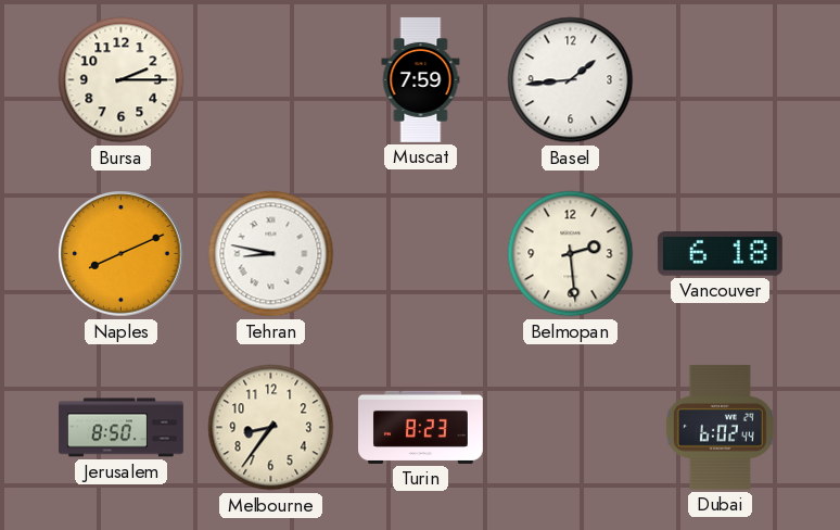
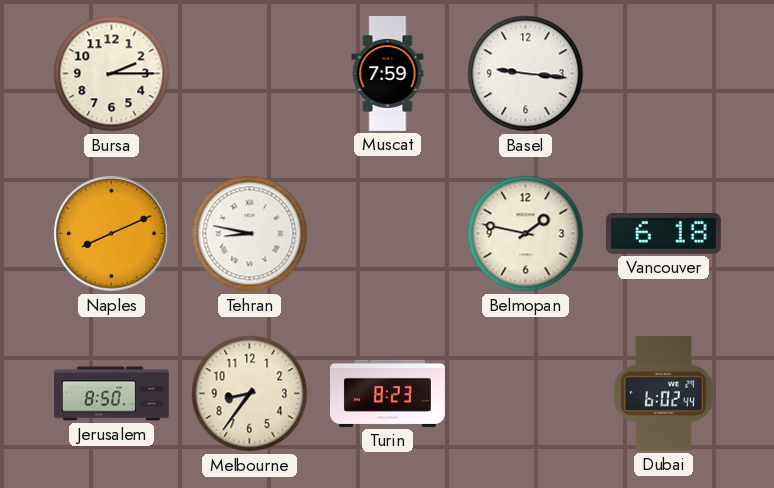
Basel: 1:44 -> 9:16
Belmopan: 2:29 -> 1:47
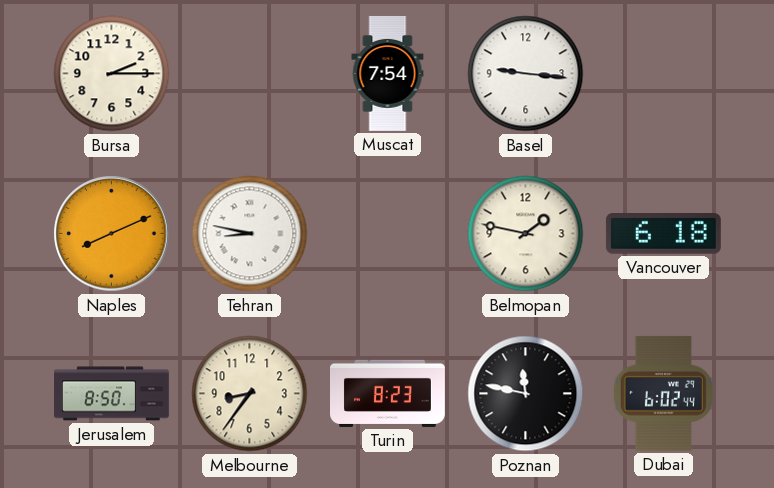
Muscat: 7:59 -> 7:54
Poznan: none -> 11:47
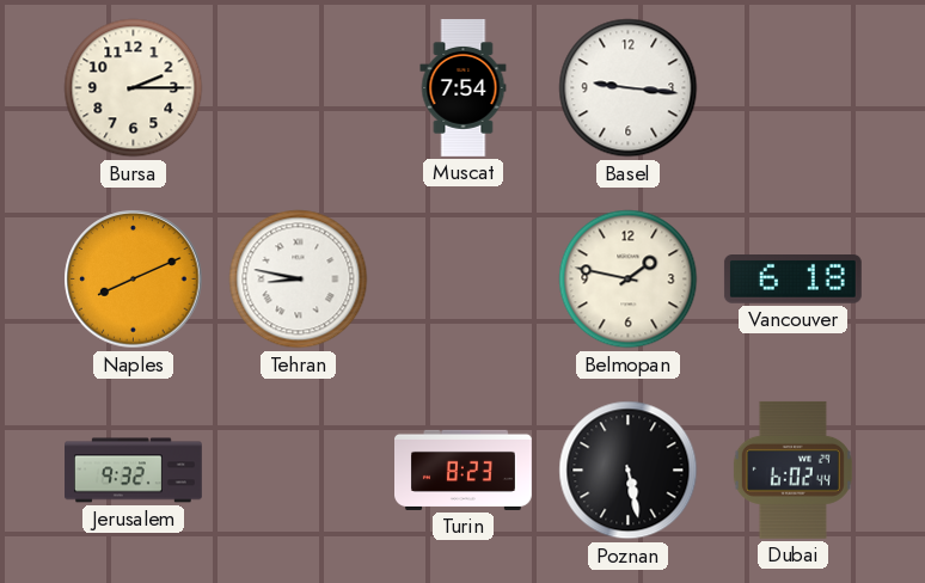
Jerusalem: 8:50 -> 9:32
Melbourne: 8:36 -> none
Poznan: 11:47 -> 5:28
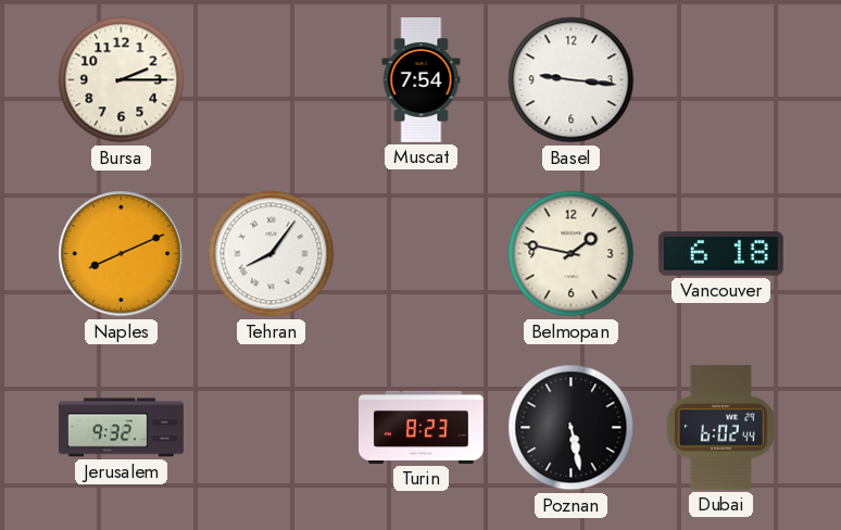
Tehran: 8:47 -> 8:06
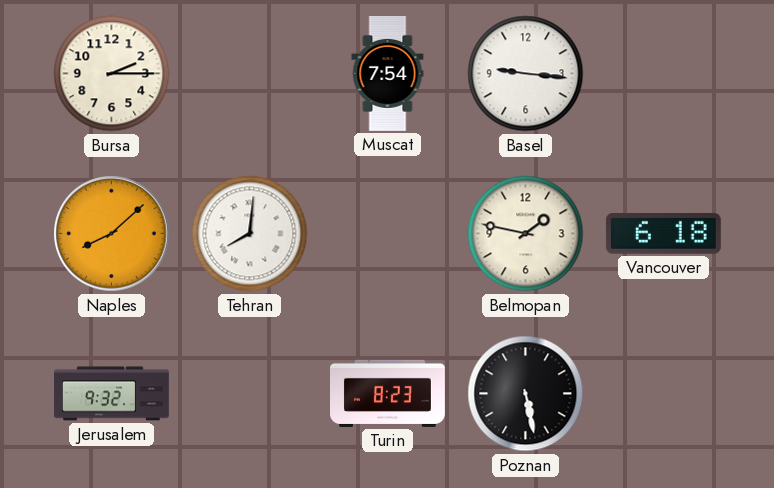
Naples: 8:11 -> 8:08
Tehran: 8:06 -> 8:01
Dubai: 6:02 -> none
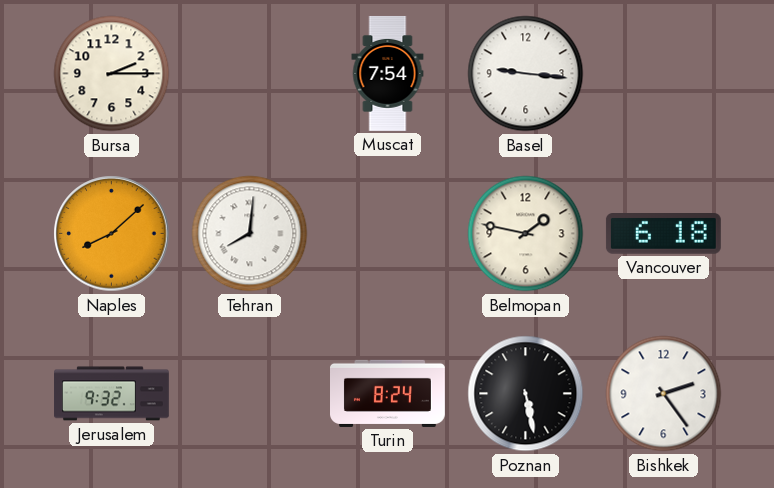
Turin: 8:23 -> 8:24
Bishkek: none -> 2:24
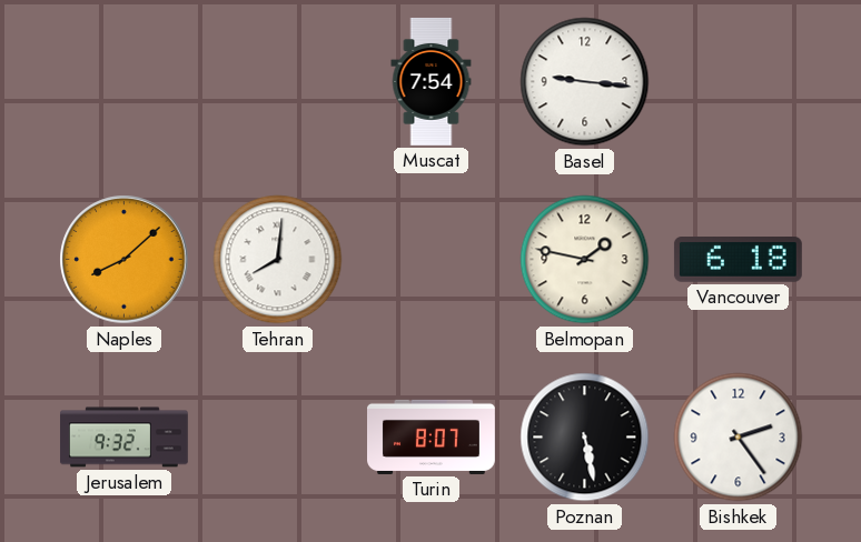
Bursa: 2:15 -> none
Turin: 8:24 -> 8:07
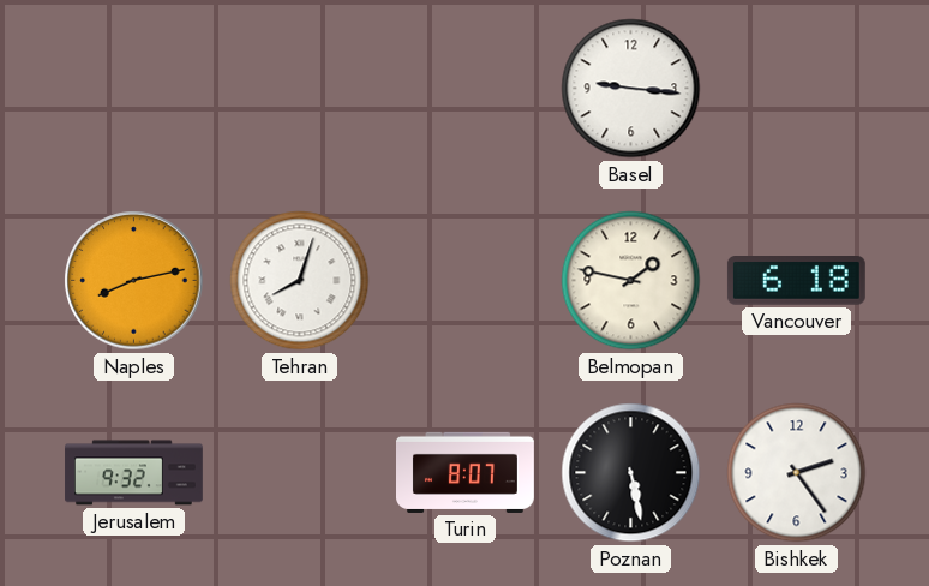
Muscat: 7:54 -> none
Naples: 8:08 -> 8:13
Tehran: 8:01 -> 8:03
